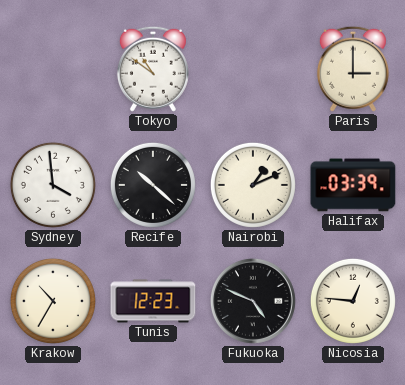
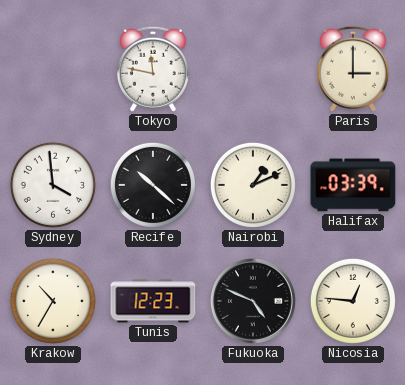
Tokyo: 10:51 -> 11:47
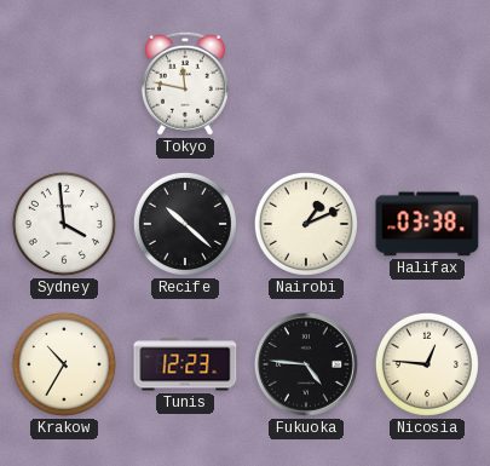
Paris: 3:00 -> none
Halifax: 03:39 -> 03:38
Fukuoka: 4:49 -> 4:46
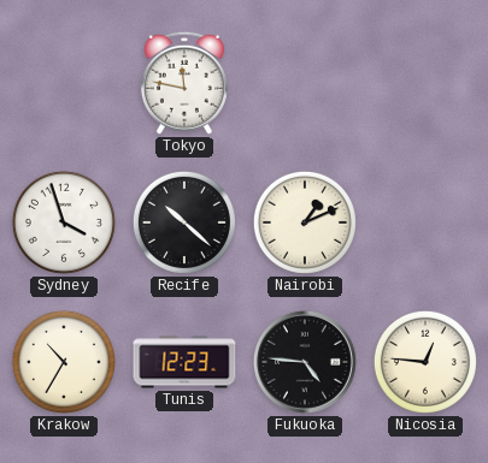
Sydney: 3:59 -> 3:57
Halifax: 03:38 -> none
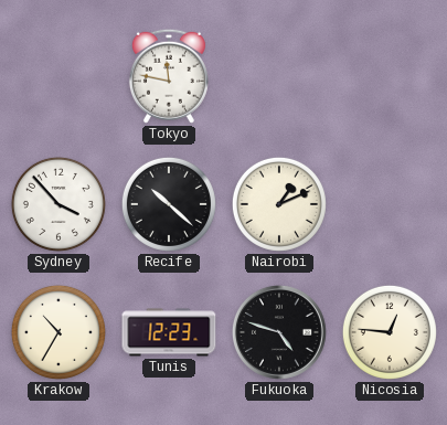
Sydney: 3:57 -> 3:53
Fukuoka: 4:46 -> 4:48
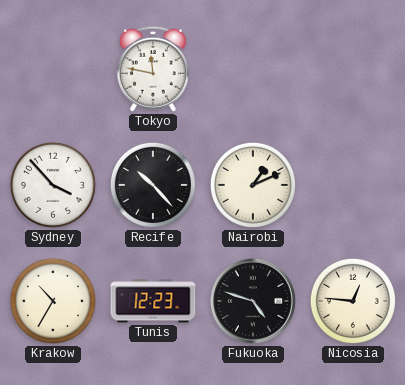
Recife: 10:22 -> 10:23
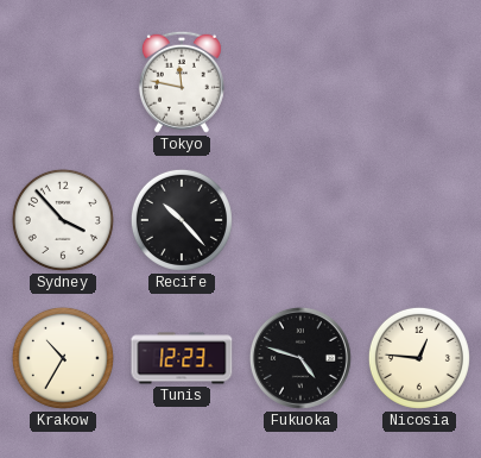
Nairobi: 1:11 -> none
